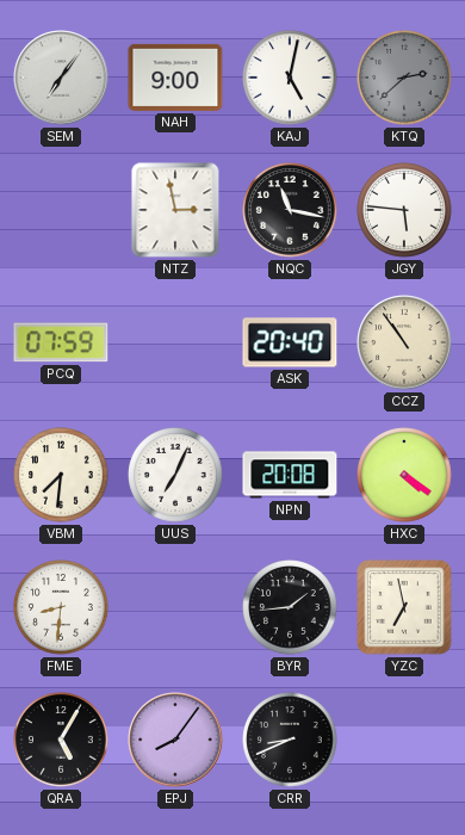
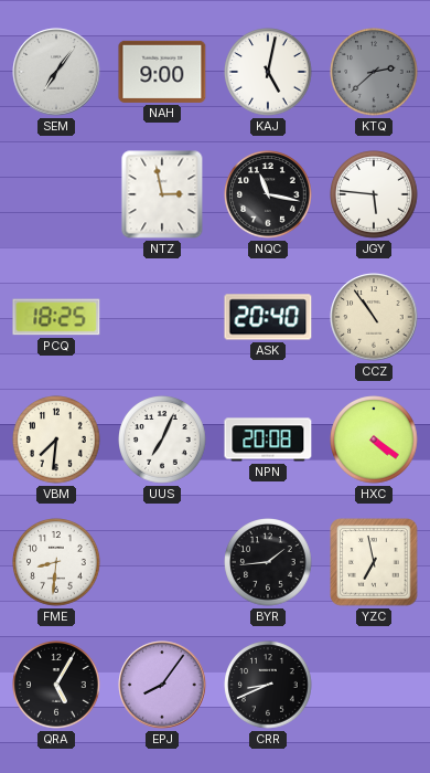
PCQ: 07:59 -> 18:25
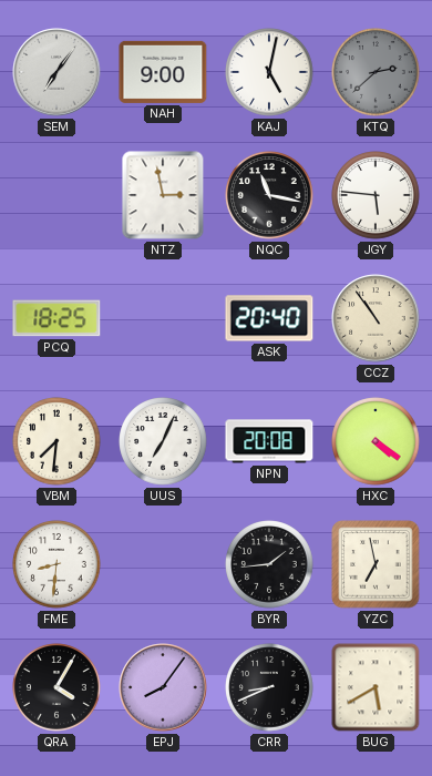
QRA: 5:05 -> 4:05
BUG: none -> 5:40
